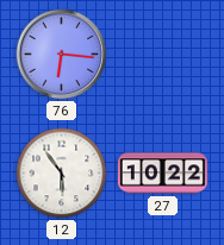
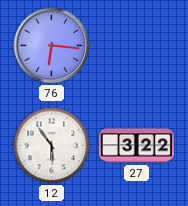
27: 10:22 -> 3:22
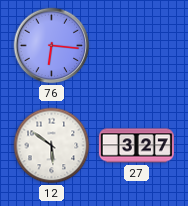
12: 5:54 -> 5:51
27: 3:22 -> 3:27
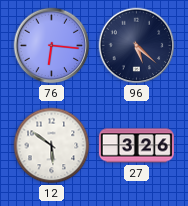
96: none -> 5:22
27: 3:27 -> 3:26
